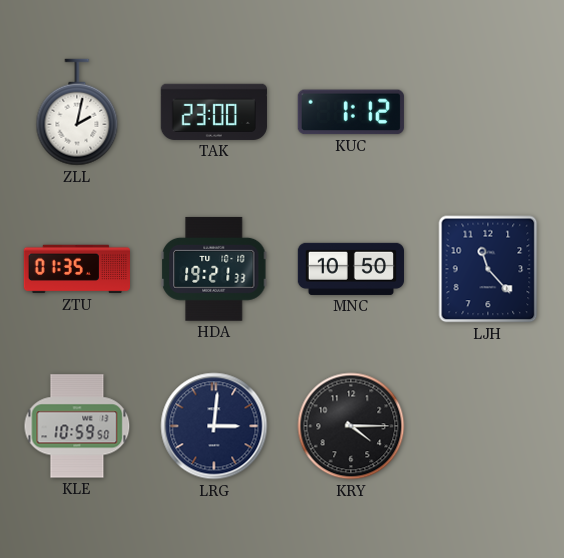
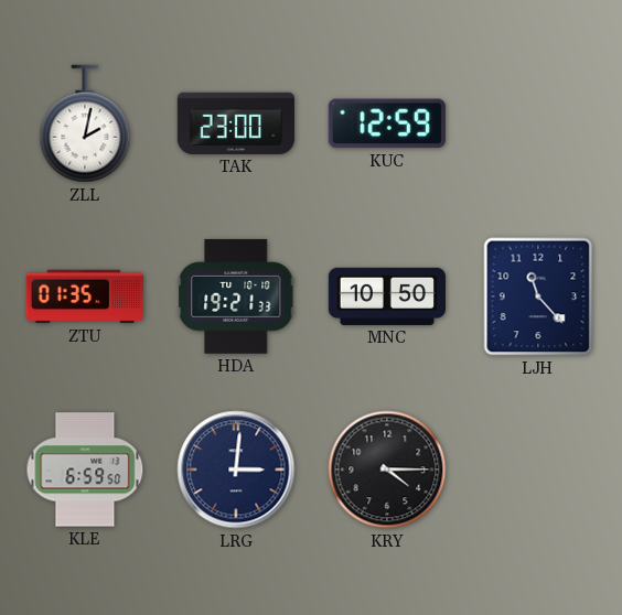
KUC: 1:12 -> 12:59
KLE: 10:59 -> 6:59
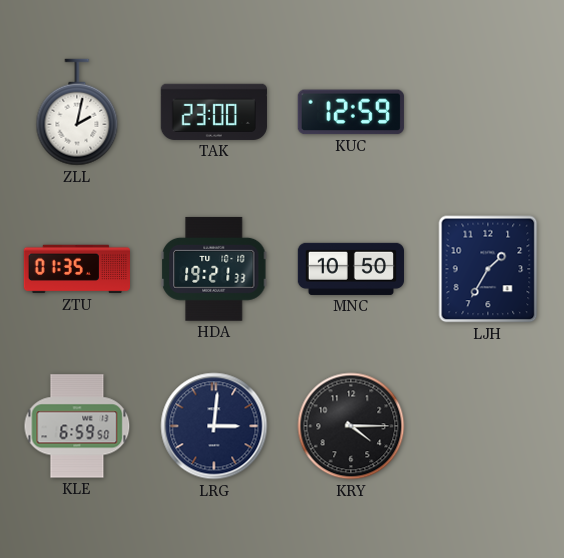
LJH: 11:23 -> 1:35
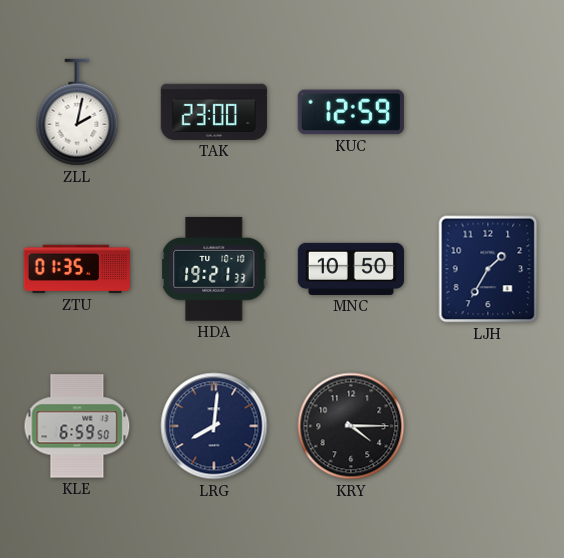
LRG: 3:01 -> 8:01
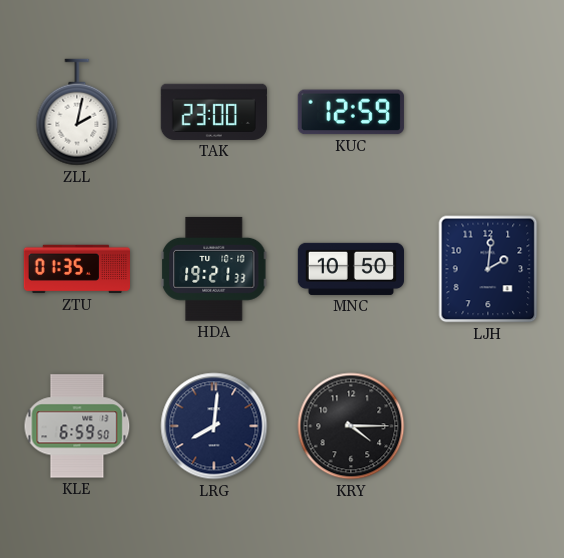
LJH: 1:35 -> 2:01
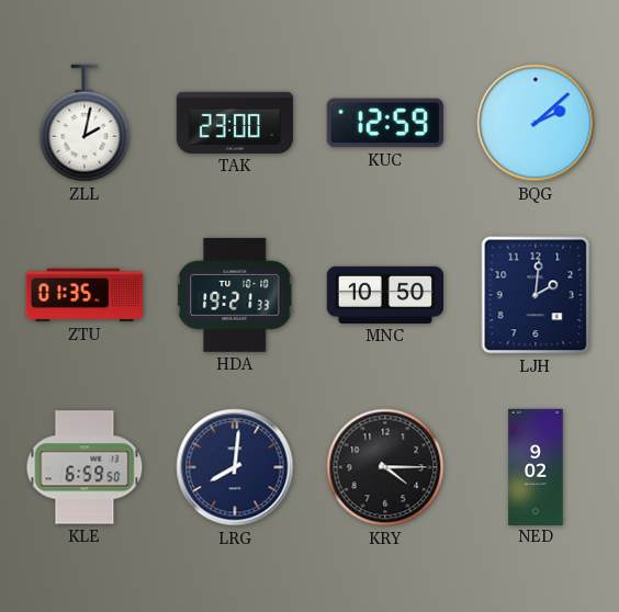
BQG: none -> 2:08
NED: none -> 9:02
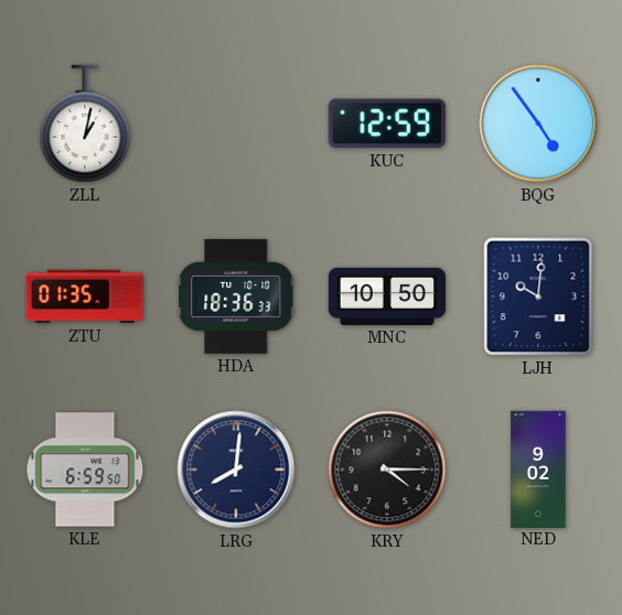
ZLL: 2:02 -> 1:02
TAK: 23:00 -> none
BQG: 2:08 -> 4:54
HDA: 19:21 -> 18:36
LJH: 2:01 -> 10:01
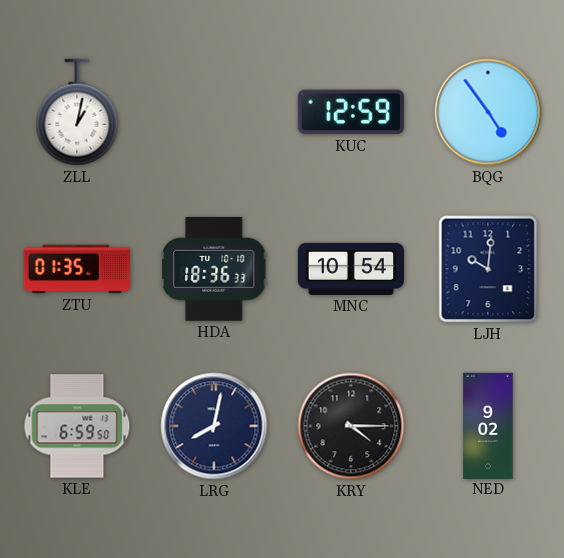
MNC: 10:50 -> 10:54
LRG: 8:01 -> 8:02
